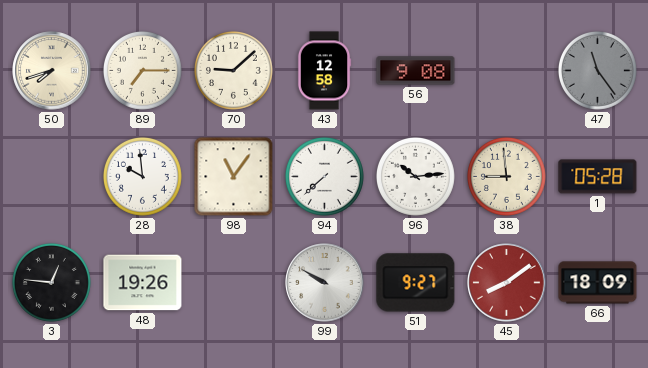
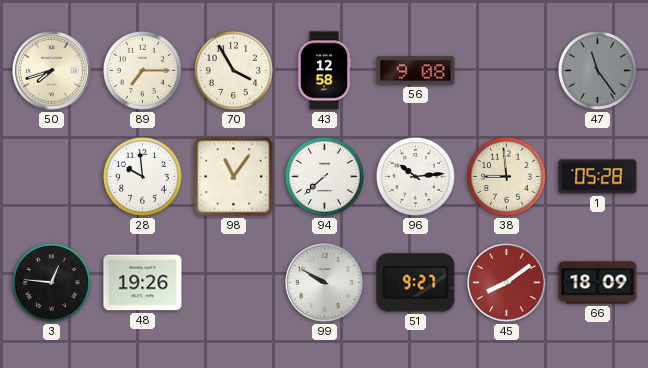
70: 9:08 -> 3:55
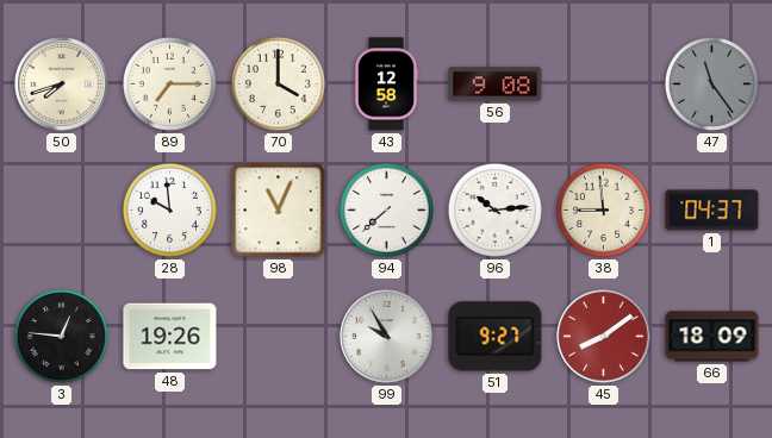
70: 3:55 -> 4:00
98: 11:06 -> 11:04
1: 05:28 -> 04:37
99: 9:50 -> 9:55
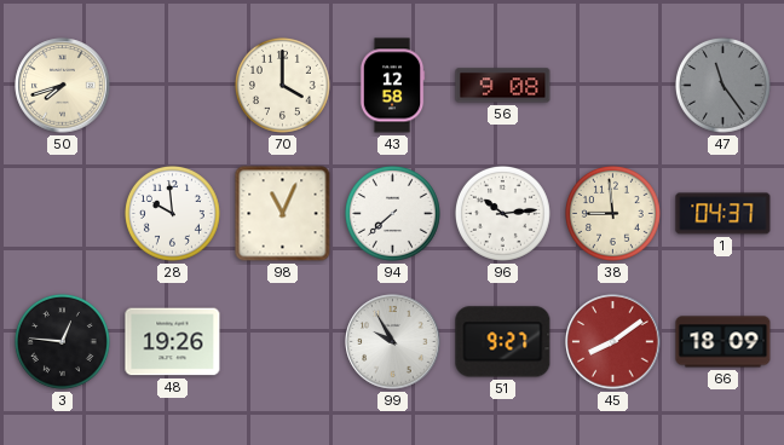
89: 7:15 -> none
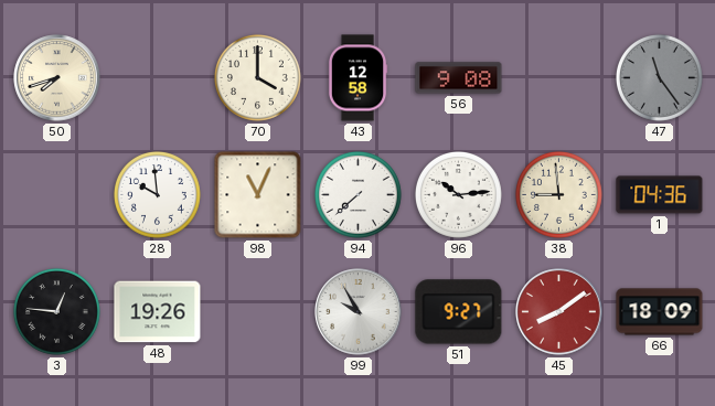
1: 04:37 -> 04:36
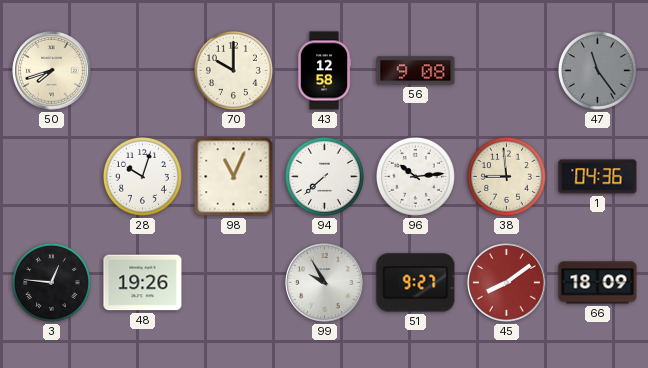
70: 4:00 -> 10:00
28: 9:59 -> 10:03
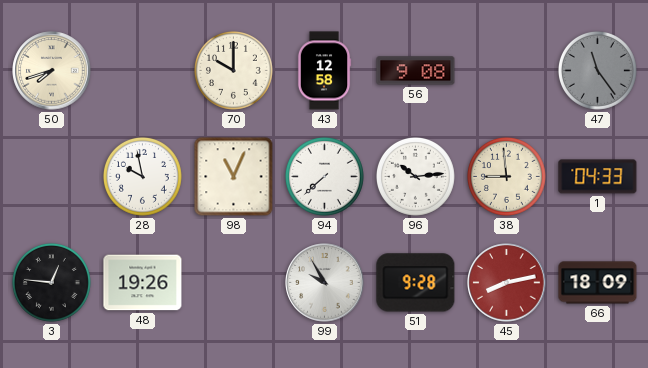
28: 10:03 -> 9:58
1: 04:36 -> 04:33
51: 9:27 -> 9:28
45: 8:09 -> 8:13
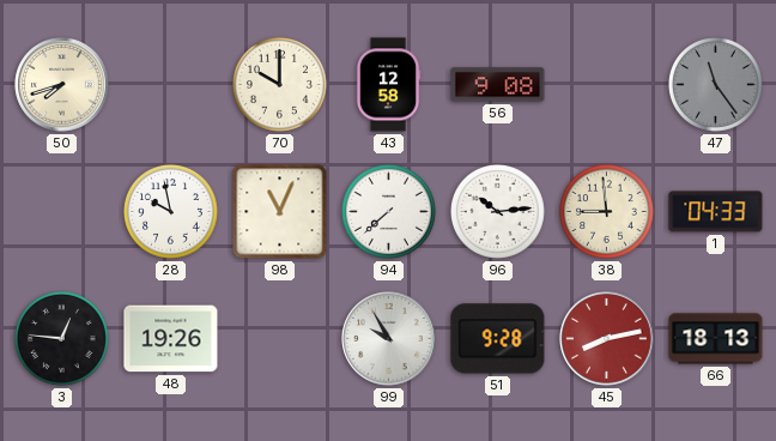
66: 18:09 -> 18:13
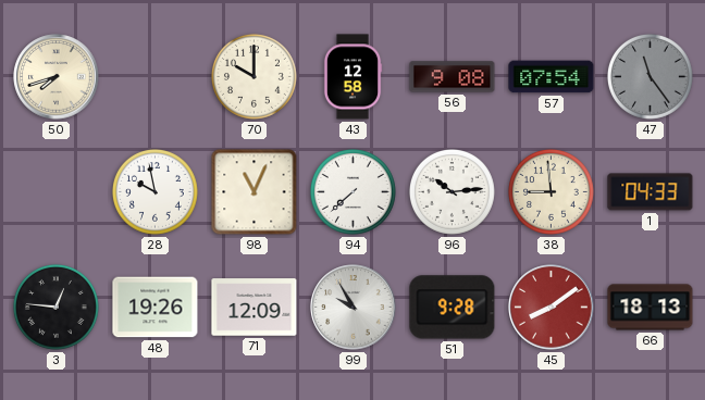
57: none -> 07:54
71: none -> 12:09
45: 8:13 -> 8:09
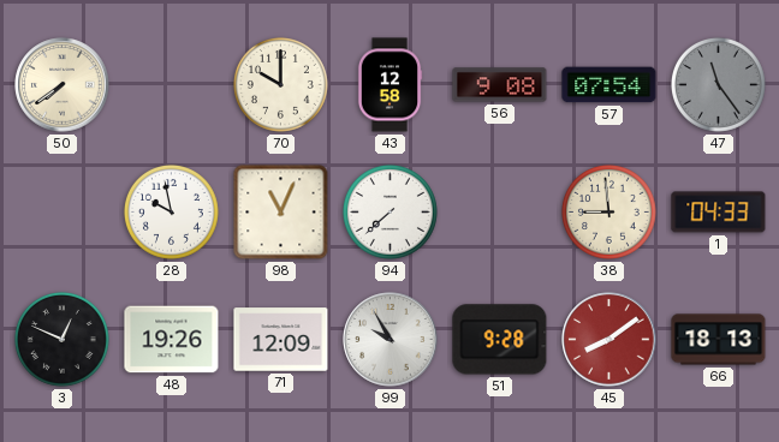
50: 7:42 -> 7:39
96: 10:14 -> none
3: 12:46 -> 12:49
